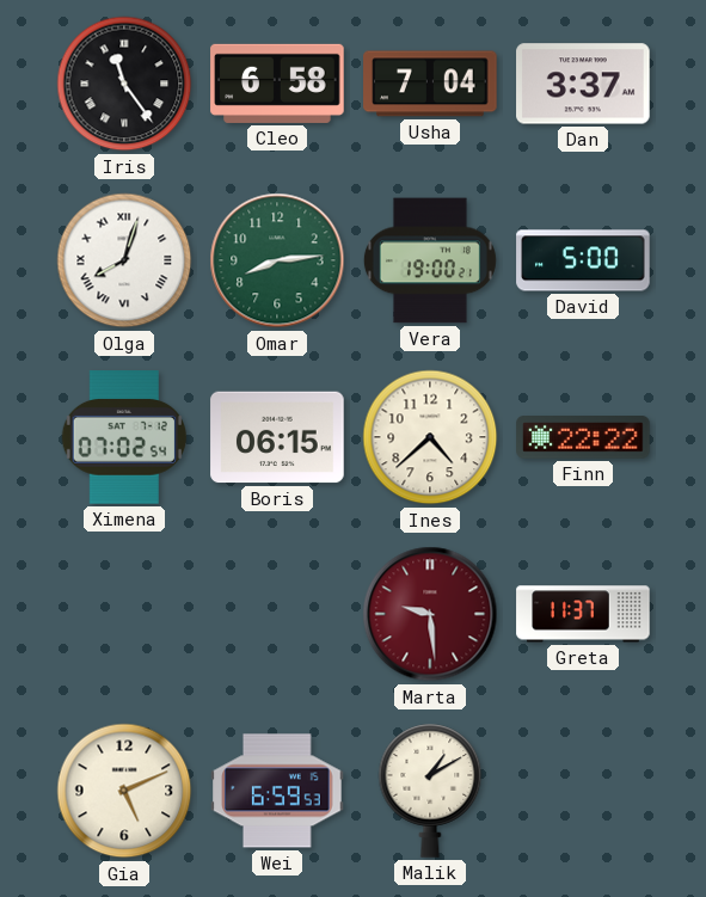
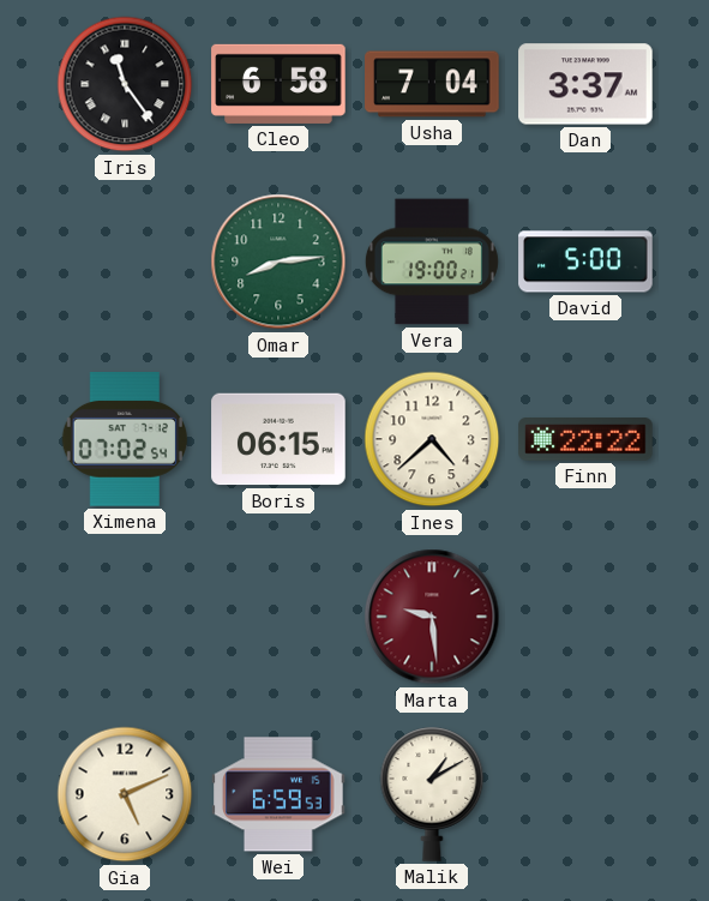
Olga: 8:03 -> none
Greta: 11:37 -> none
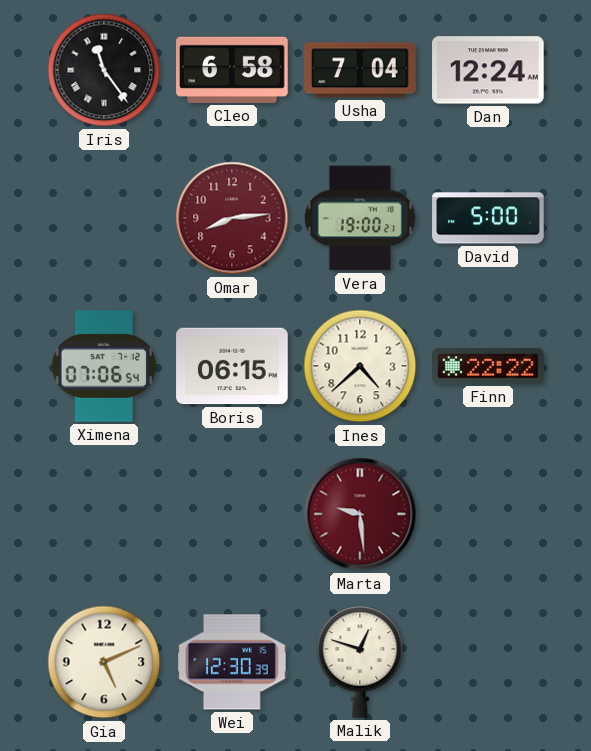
Dan: 3:37 -> 12:24
Omar dial: green -> burgundy
Ximena: 07:02 -> 07:06
Wei: 6:59 -> 12:30
Malik: 1:10 -> 12:48
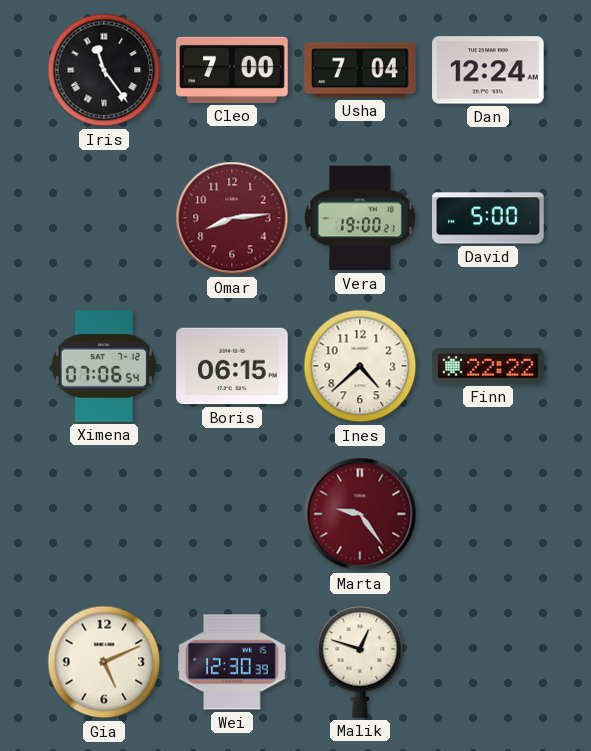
Cleo: 6:58 -> 7:00
Marta: 9:29 -> 9:24
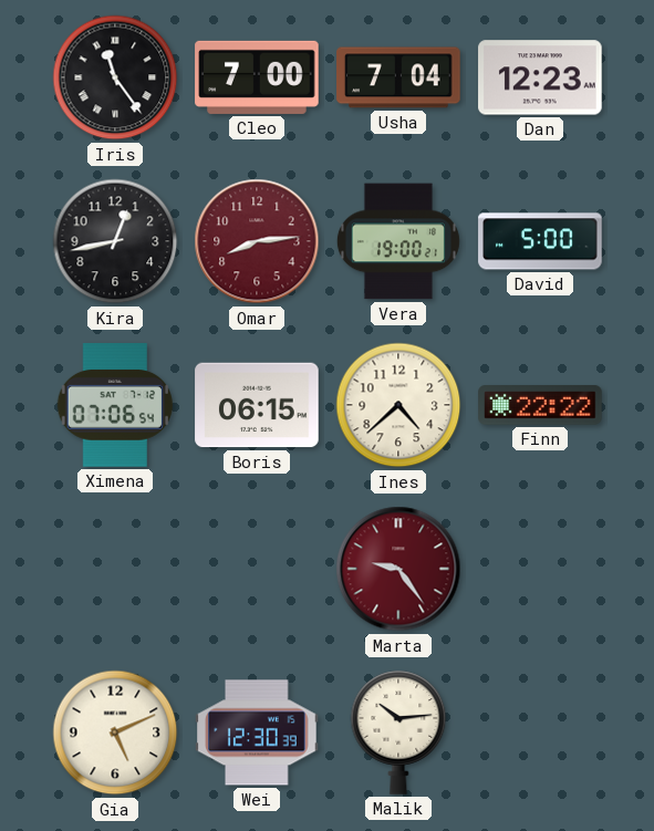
Dan: 12:24 -> 12:23
Kira: none -> 12:43
Malik: 12:48 -> 10:14
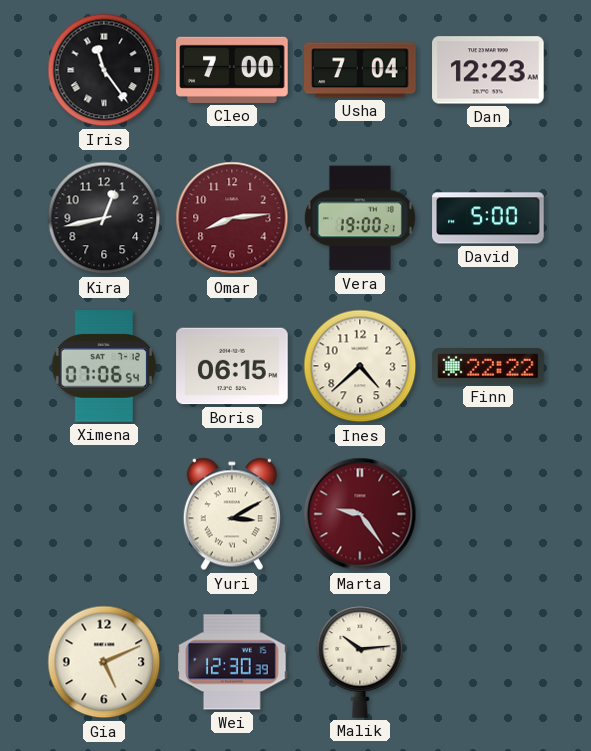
Yuri: none -> 3:10
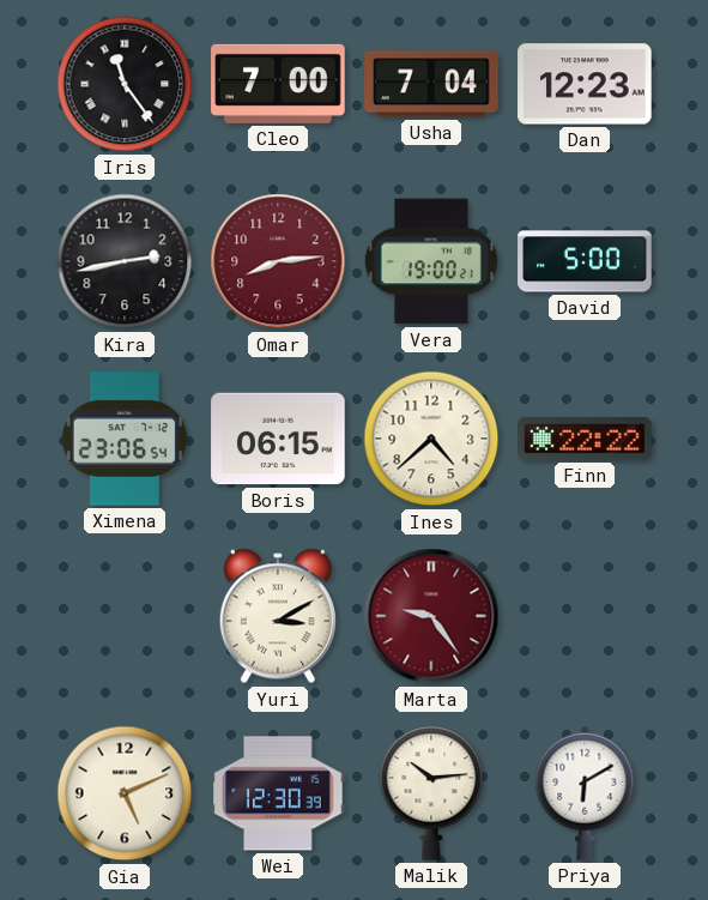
Kira: 12:43 -> 2:43
Ximena: 07:06 -> 23:06
Priya: none -> 6:10
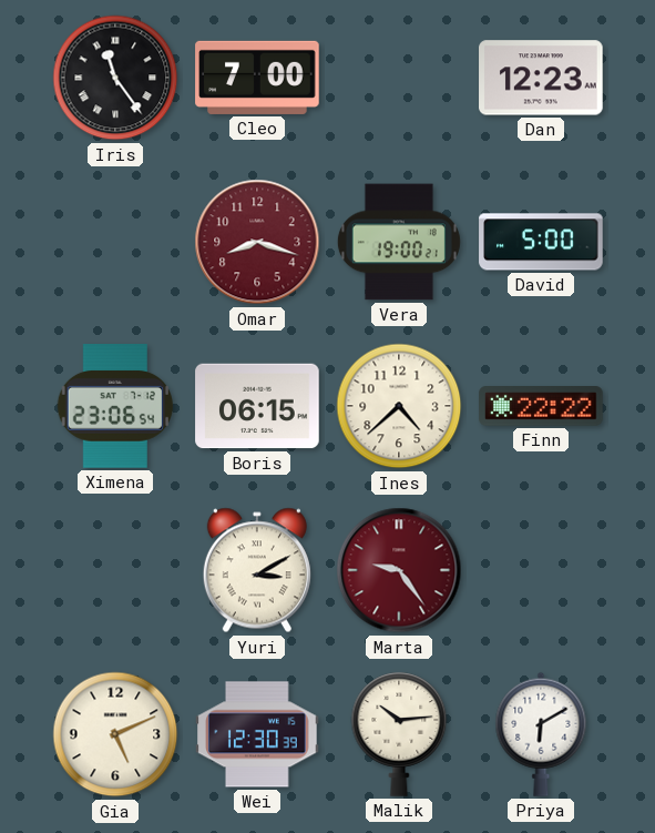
Usha: 7:04 -> none
Kira: 2:43 -> none
Omar: 8:14 -> 8:18
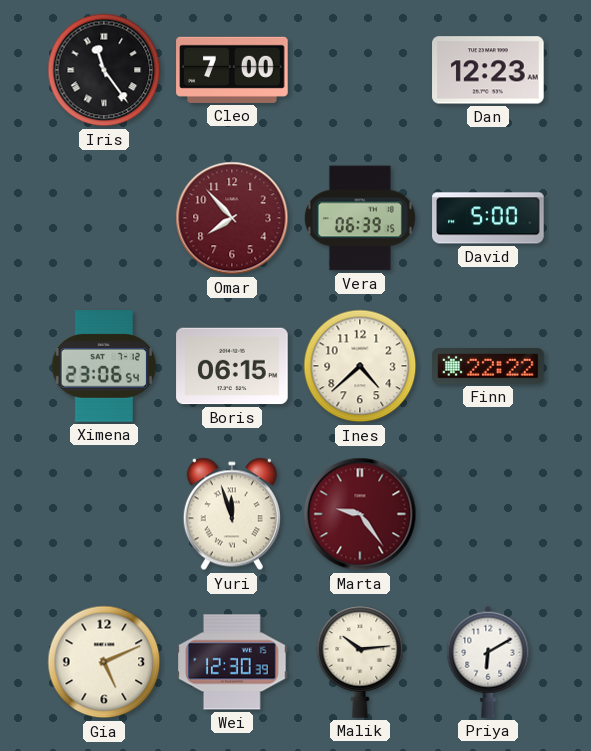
Omar: 8:18 -> 7:53
Vera: 19:00 -> 06:39
Yuri: 3:10 -> 11:57
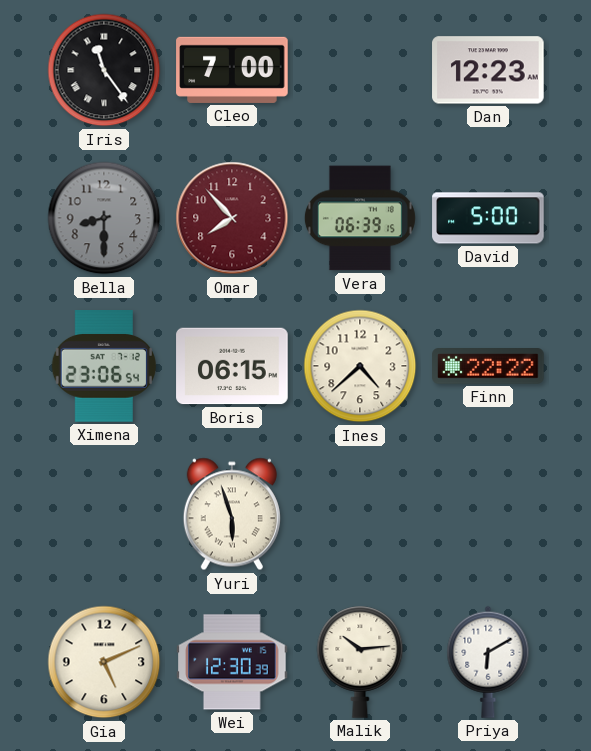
Bella: none -> 8:30
Yuri: 11:57 -> 5:57
Marta: 9:24 -> none
